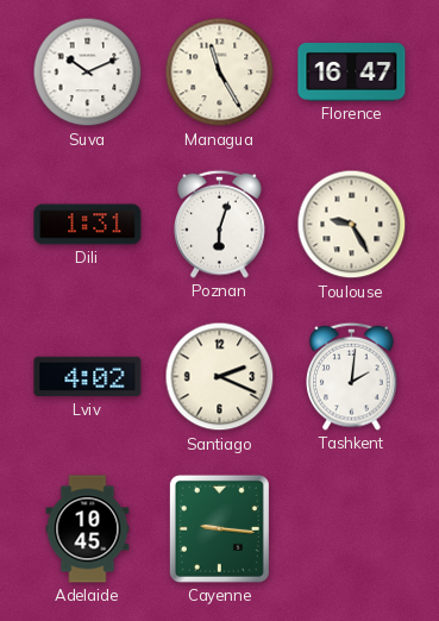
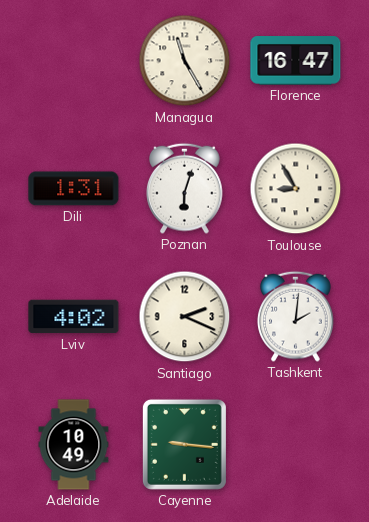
Suva: 10:11 -> none
Toulouse: 9:25 -> 8:55
Adelaide: 10:45 -> 10:49
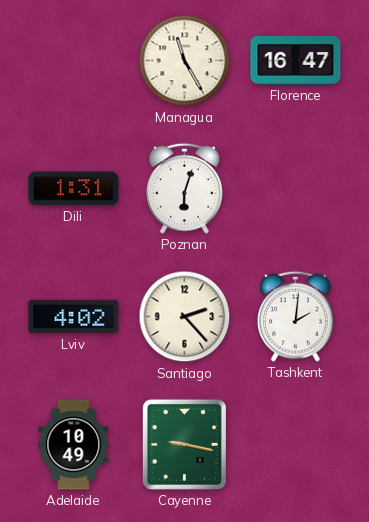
Toulouse: 8:55 -> none
Santiago: 2:19 -> 2:23
Cayenne: 9:16 -> 9:17
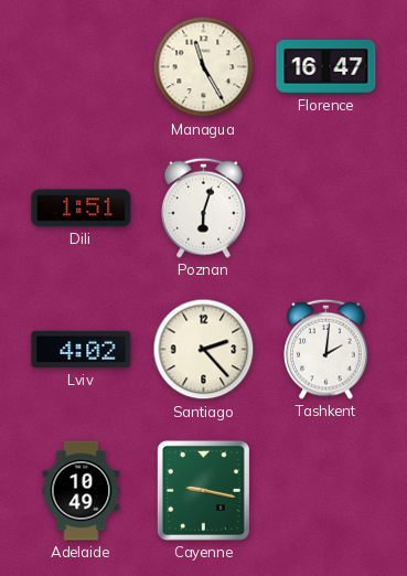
Dili: 1:31 -> 1:51
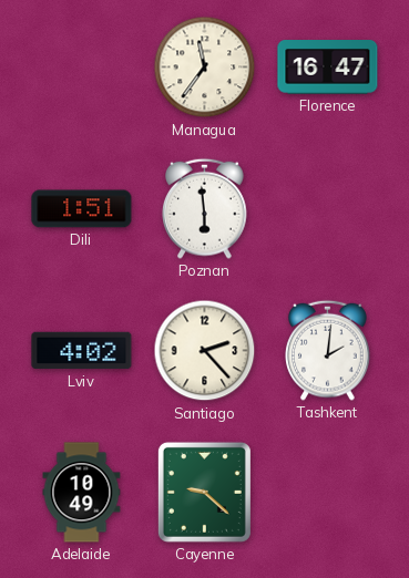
Managua: 11:25 -> 11:36
Poznan: 6:03 -> 5:59
Cayenne: 9:17 -> 9:22
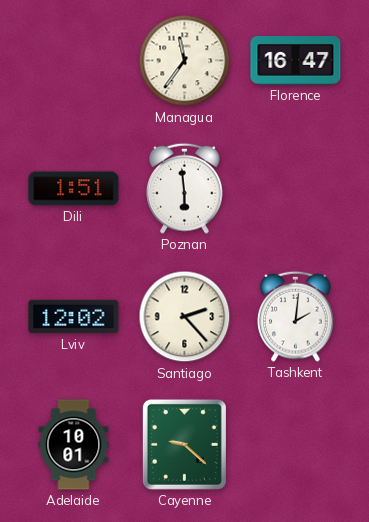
Lviv: 4:02 -> 12:02
Adelaide: 10:49 -> 10:01
